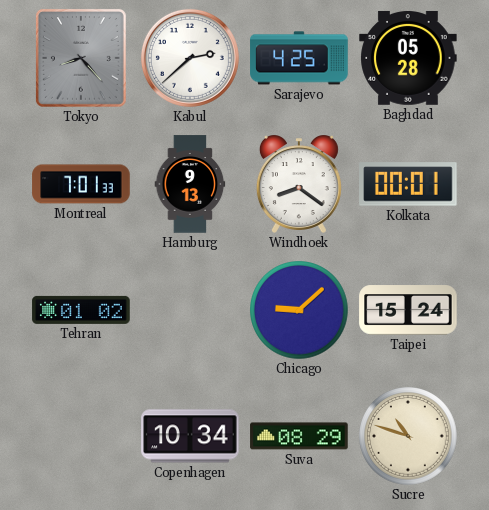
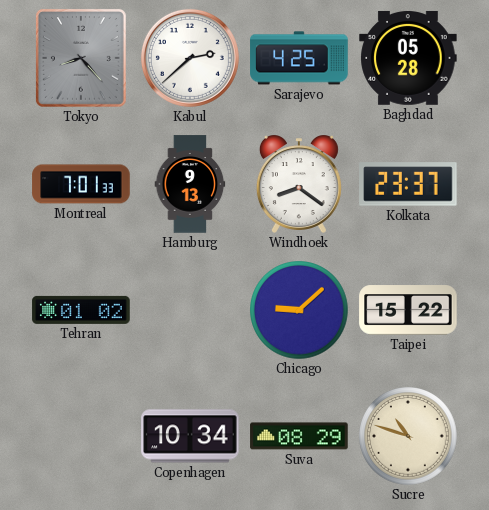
Kolkata: 00:01 -> 23:37
Taipei: 15:24 -> 15:22
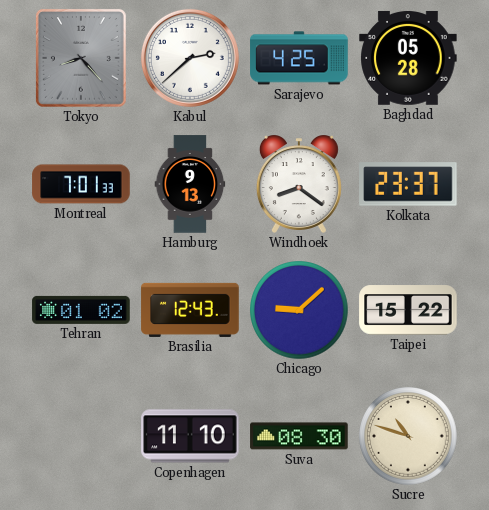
Brasilia: none -> 12:43
Copenhagen: 10:34 -> 11:10
Suva: 08:29 -> 08:30
